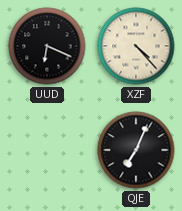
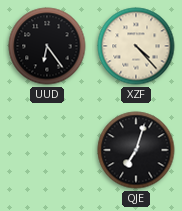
UUD: 6:19 -> 6:24
QJE: 7:04 -> 7:03
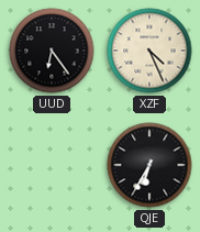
XZF: 4:23 -> 4:26
QJE: 7:03 -> 6:35
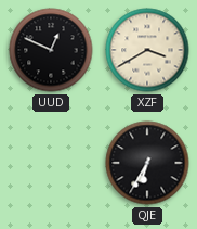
UUD: 6:24 -> 12:49
XZF: 4:26 -> 3:40
